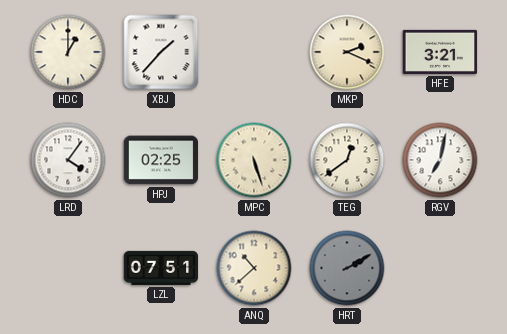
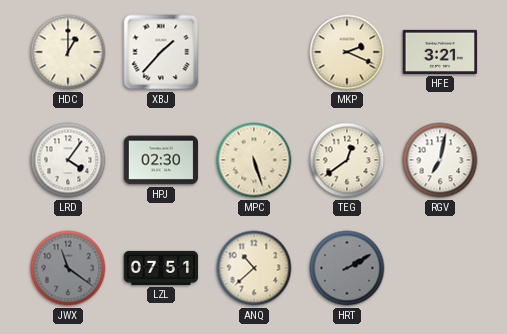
HPJ: 02:25 -> 02:30
JWX: none -> 11:21
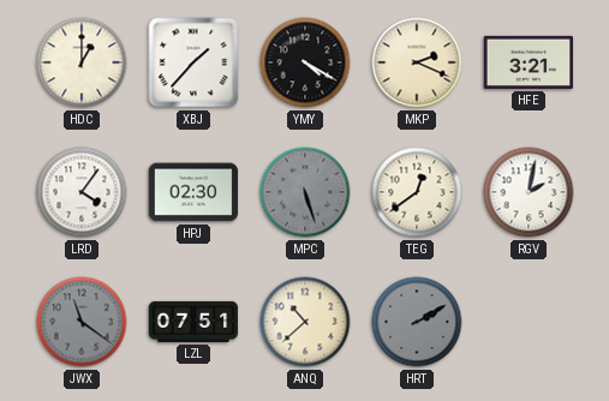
YMY: none -> 4:20
MPC dial: cream -> grey
RGV: 7:02 -> 2:02
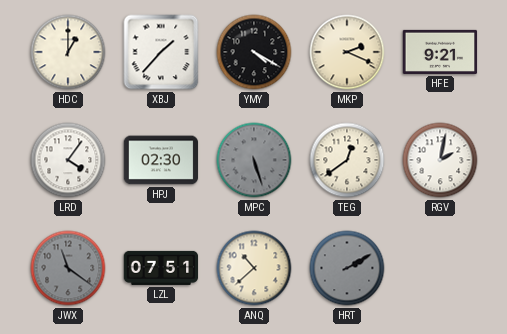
HFE: 3:21 -> 9:21
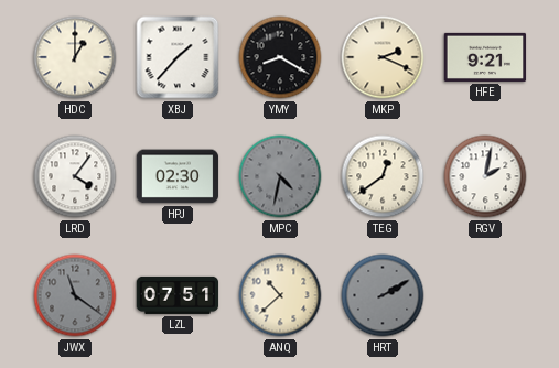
YMY: 4:20 -> 8:20
MPC: 5:27 -> 4:32
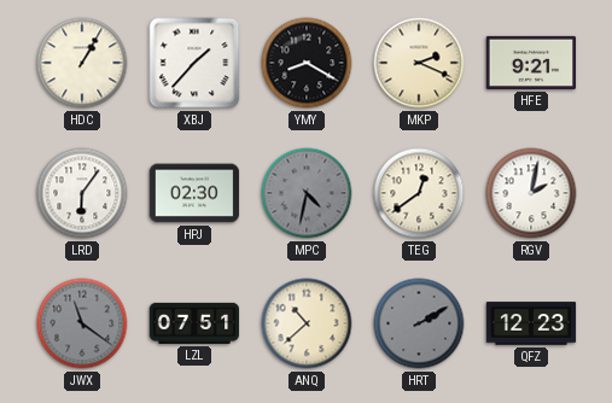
HDC: 1:00 -> 1:05
LRD: 4:06 -> 6:06
QFZ: none -> 12:23
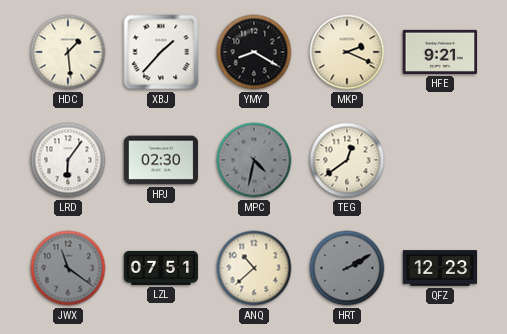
HDC: 1:05 -> 1:29
RGV: 2:02 -> none
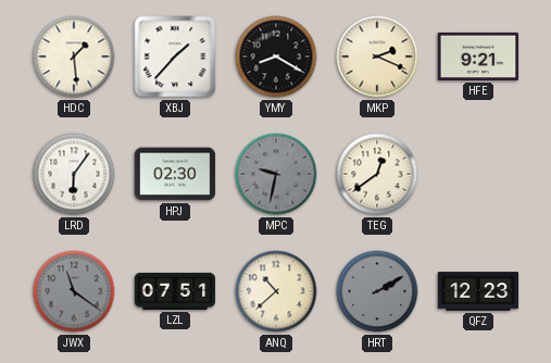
MPC: 4:32 -> 9:32
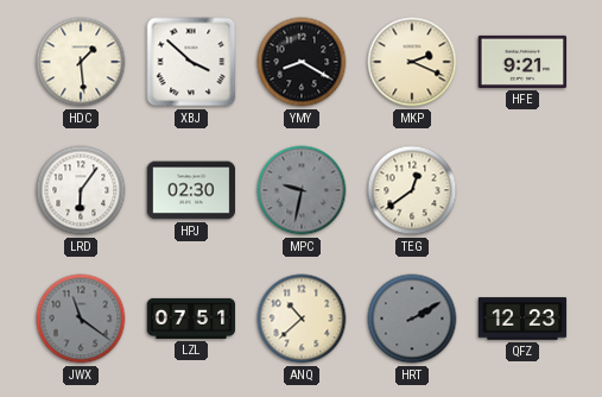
XBJ: 1:37 -> 3:52
